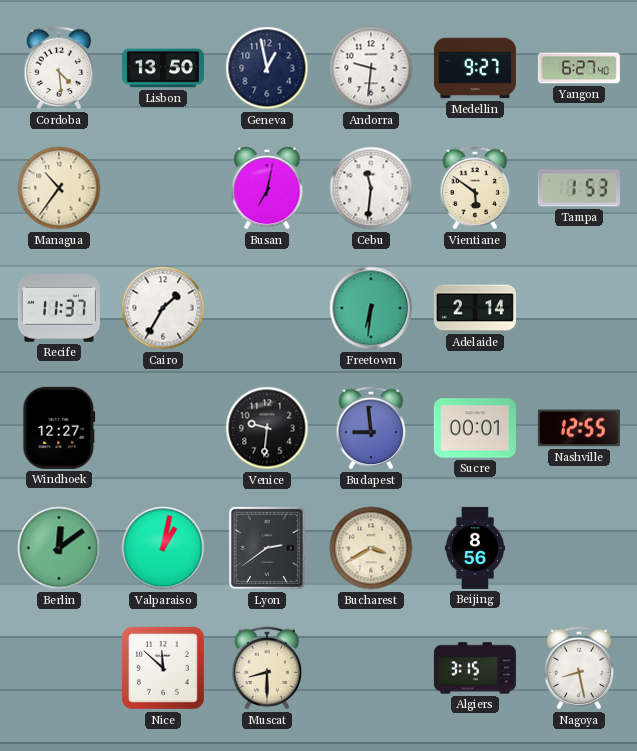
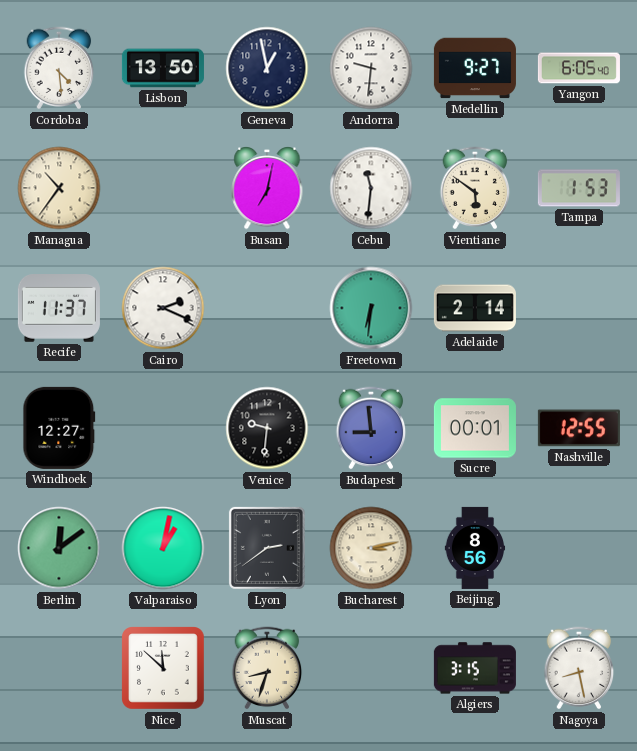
Yangon: 6:27 -> 6:05
Cairo: 1:35 -> 2:19
Bucharest: 3:40 -> 3:13
Muscat: 8:30 -> 8:33
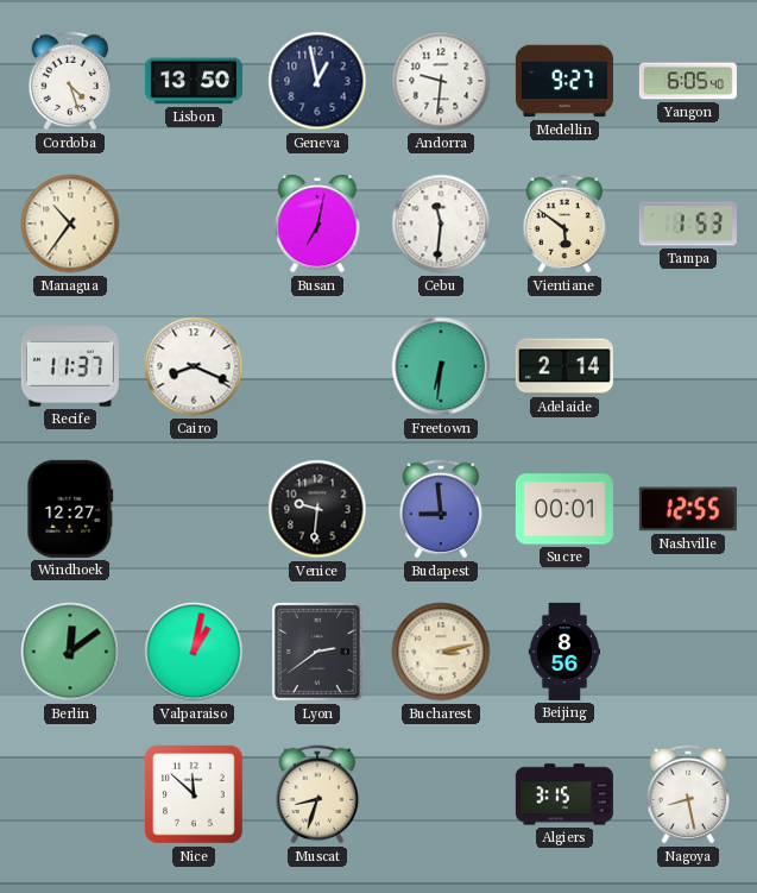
Cordoba: 4:29 -> 4:27
Cairo: 2:19 -> 8:19
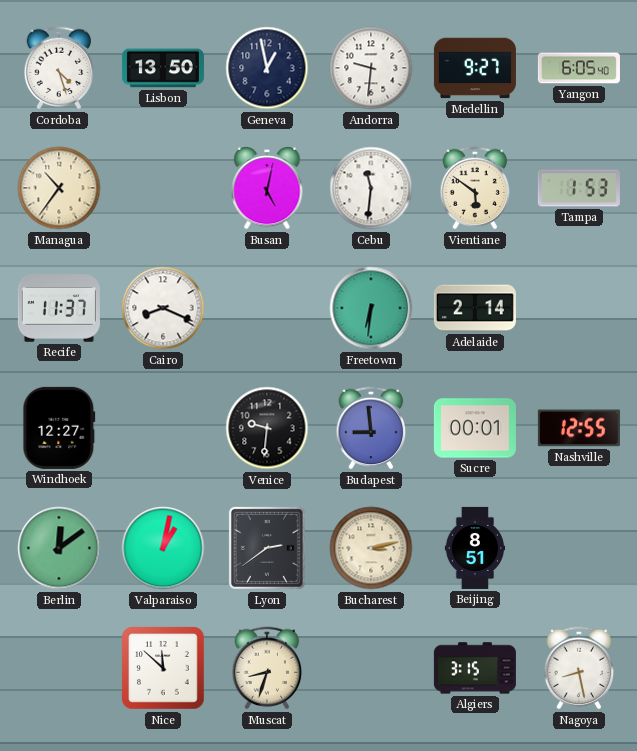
Busan: 7:02 -> 5:02
Beijing: 8:56 -> 8:51
